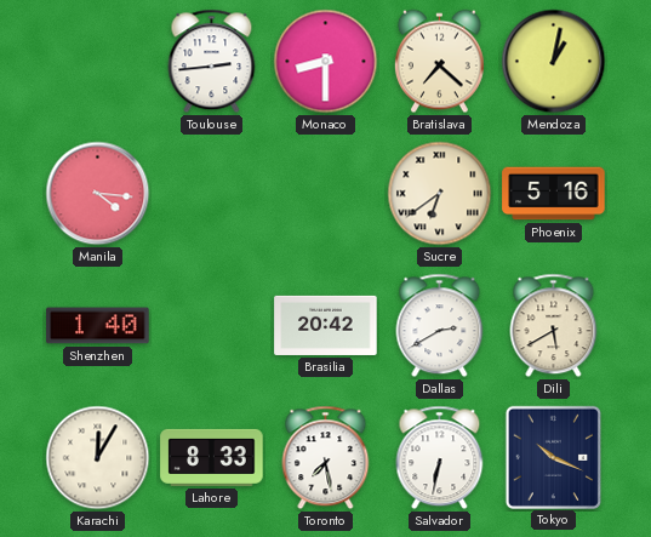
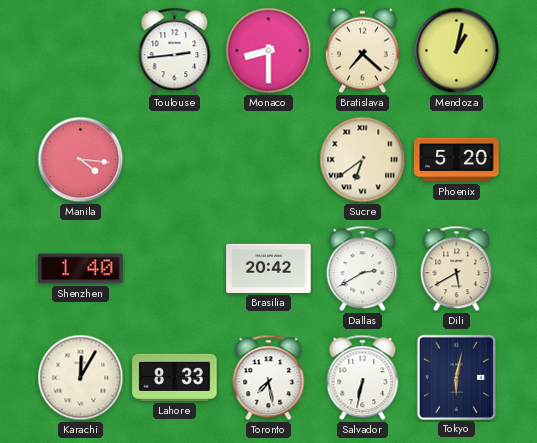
Phoenix: 5:16 -> 5:20
Tokyo: 10:19 -> 6:02
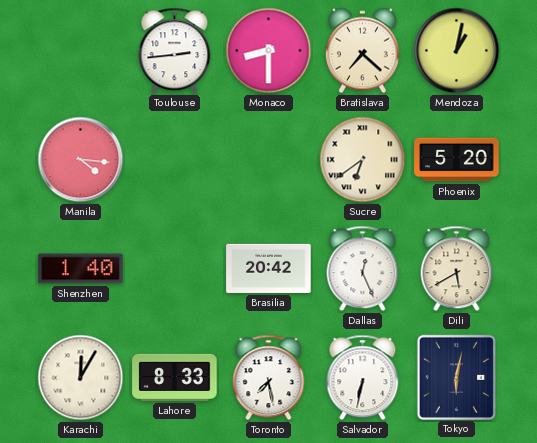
Dallas: 2:40 -> 12:26
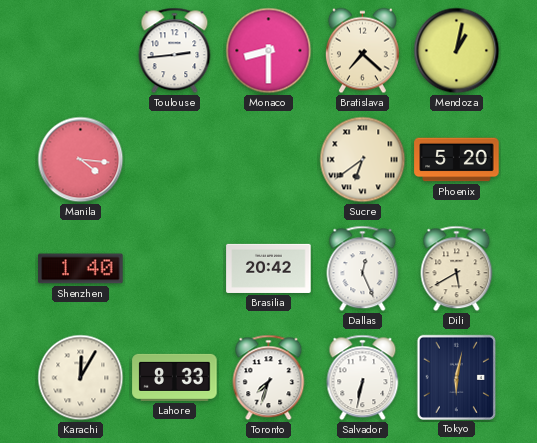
Toronto: 7:28 -> 7:33
